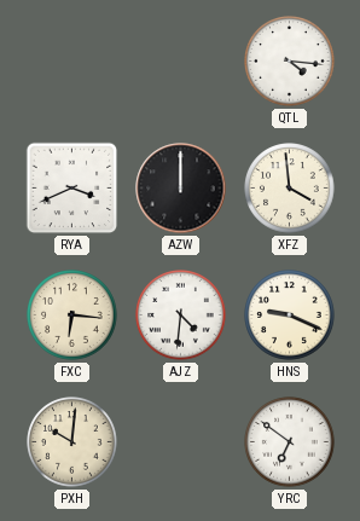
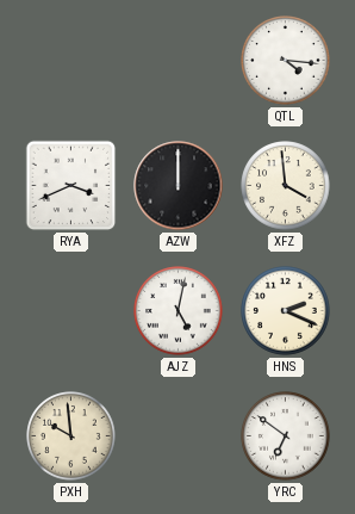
FXC: 6:16 -> none
AJZ: 4:31 -> 5:02
HNS: 9:19 -> 2:19
PXH: 10:01 -> 9:59
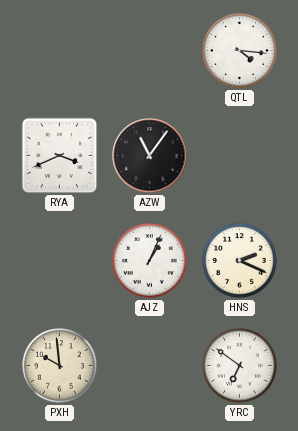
AZW: 12:00 -> 11:06
XFZ: 3:59 -> none
AJZ: 5:02 -> 1:04
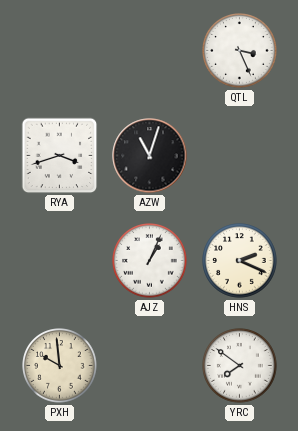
QTL: 4:16 -> 3:26
RYA: 3:41 -> 3:42
AZW: 11:06 -> 11:03
YRC: 6:51 -> 7:51
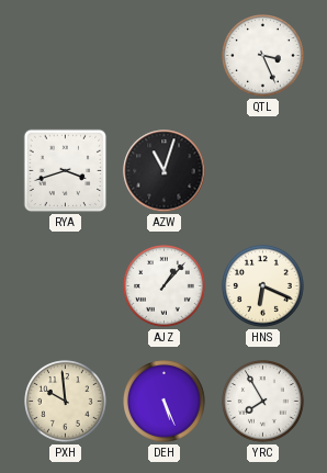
AJZ: 1:04 -> 1:07
HNS: 2:19 -> 6:19
DEH: none -> 5:26
YRC: 7:51 -> 7:55
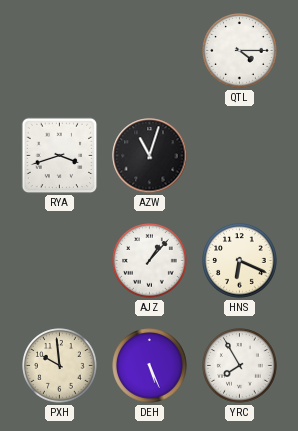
QTL: 3:26 -> 4:15
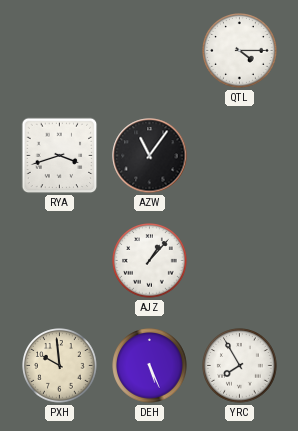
AZW: 11:03 -> 11:06
HNS: 6:19 -> none
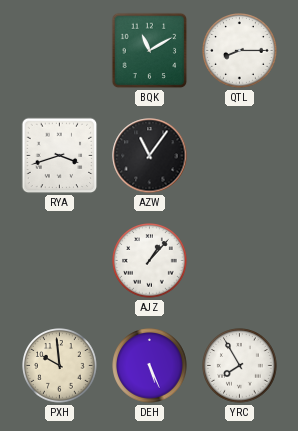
BQK: none -> 11:10
QTL: 4:15 -> 8:15
